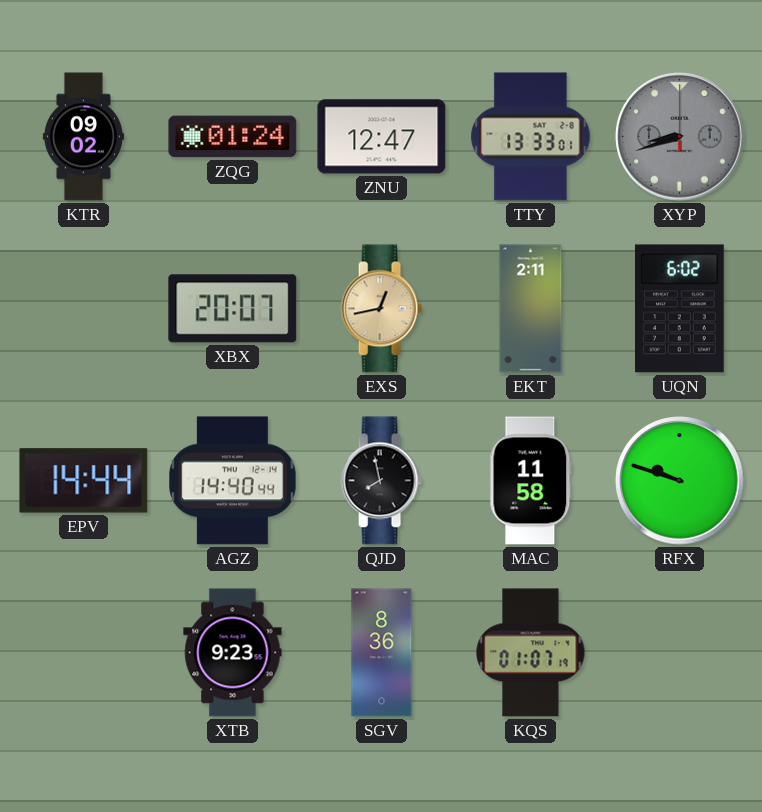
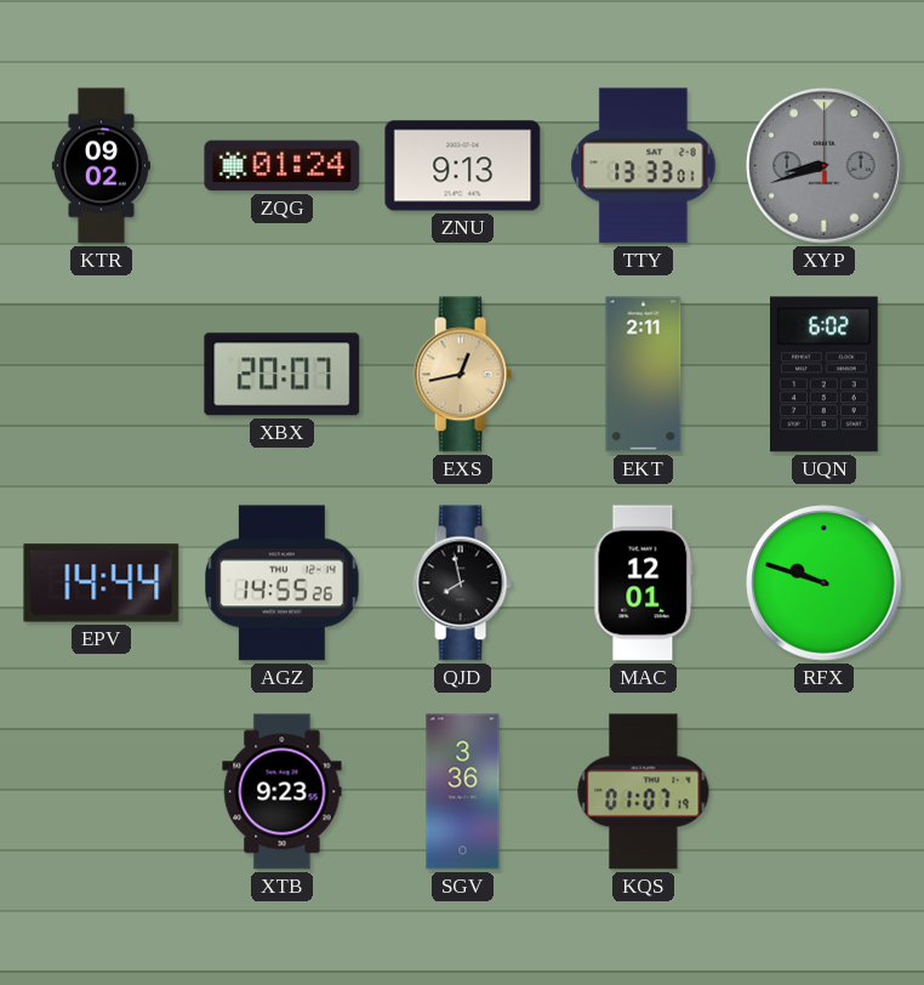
ZNU: 12:47 -> 9:13
AGZ: 14:40 -> 14:55
MAC: 11:58 -> 12:01
SGV: 8:36 -> 3:36
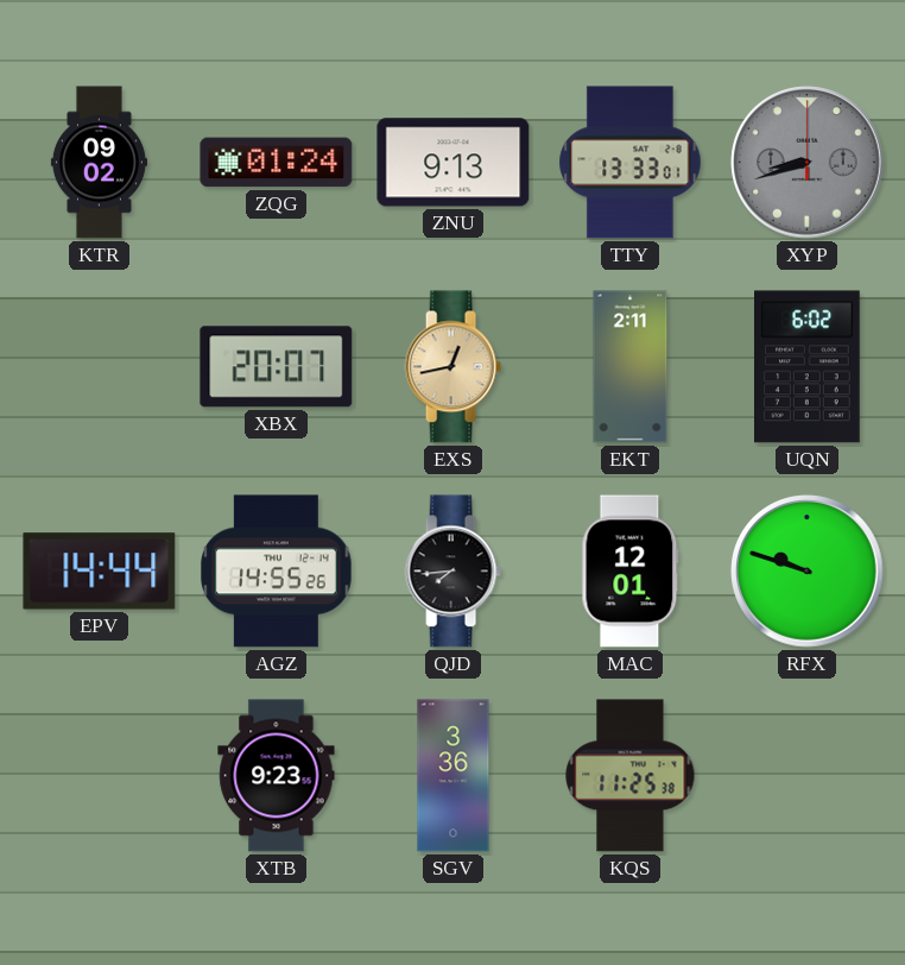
QJD: 7:58 -> 7:44
KQS: 01:07 -> 11:25
